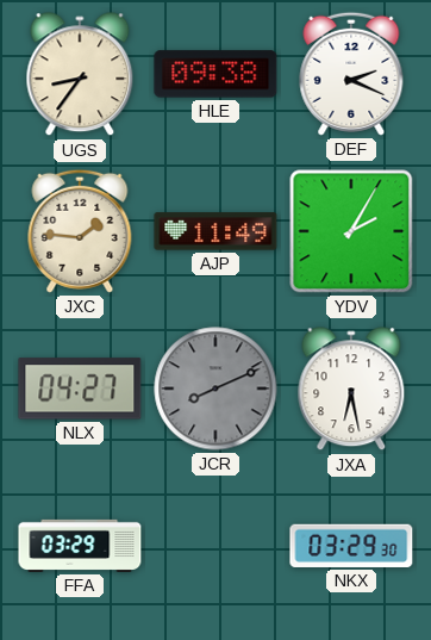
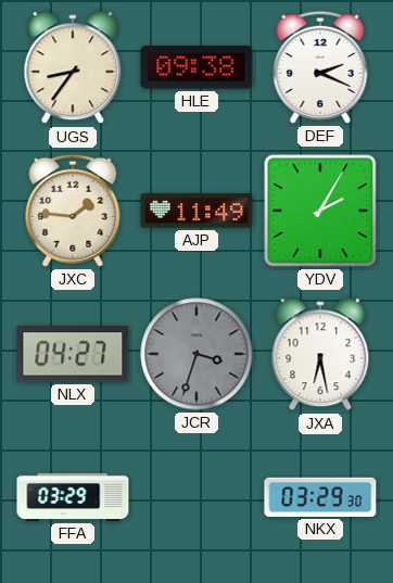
JCR: 8:11 -> 3:33
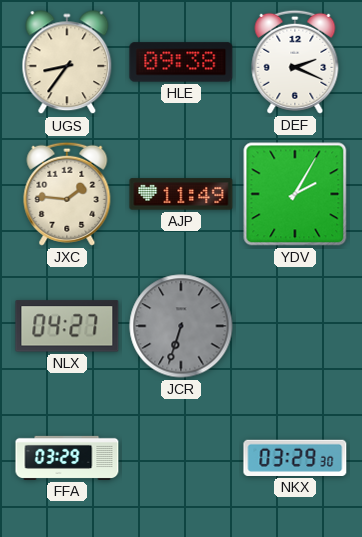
JCR: 3:33 -> 6:33
JXA: 6:28 -> none
